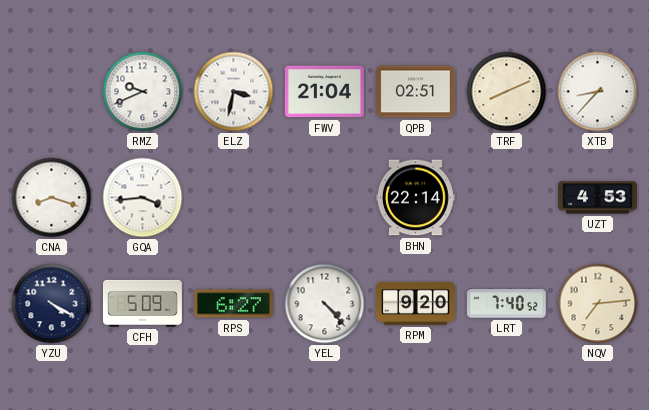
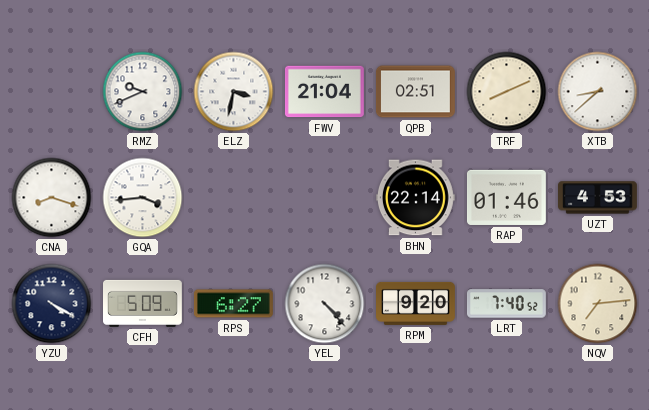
XTB: 8:37 -> 8:38
RAP: none -> 01:46
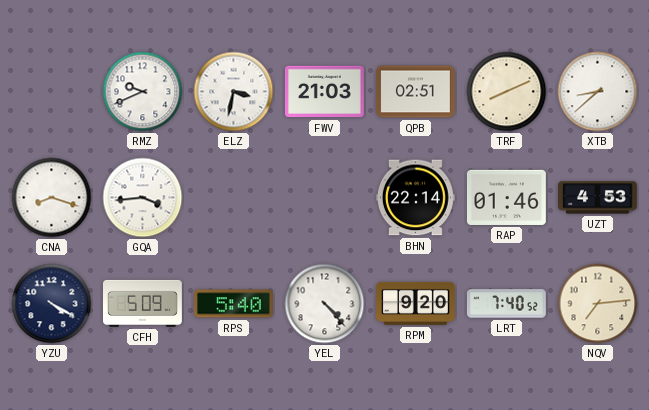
FWV: 21:04 -> 21:03
RPS: 6:27 -> 5:40
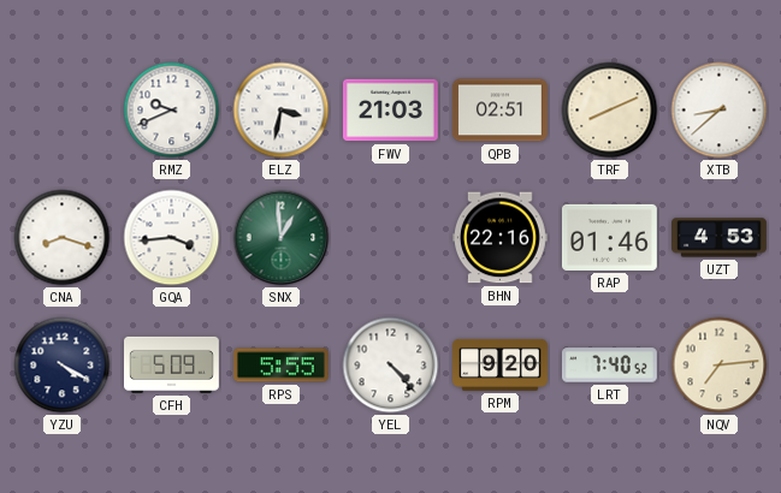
SNX: none -> 12:59
BHN: 22:14 -> 22:16
RPS: 5:40 -> 5:55
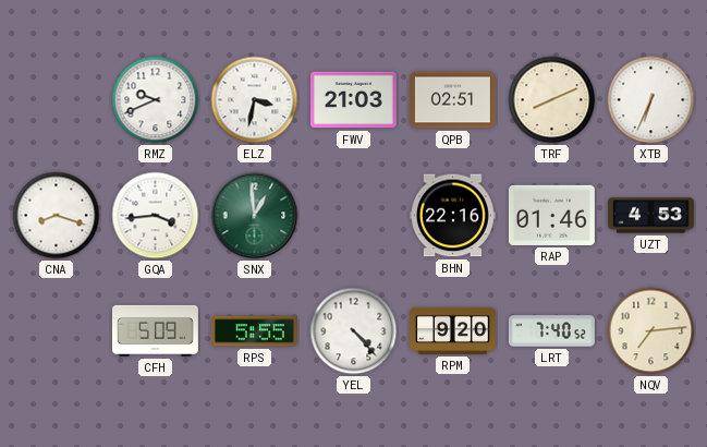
XTB: 8:38 -> 6:34
YZU: 4:20 -> none
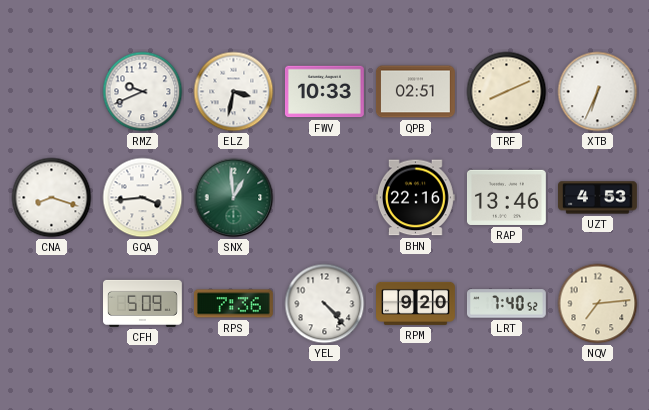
FWV: 21:03 -> 10:33
RAP: 01:46 -> 13:46
RPS: 5:55 -> 7:36
